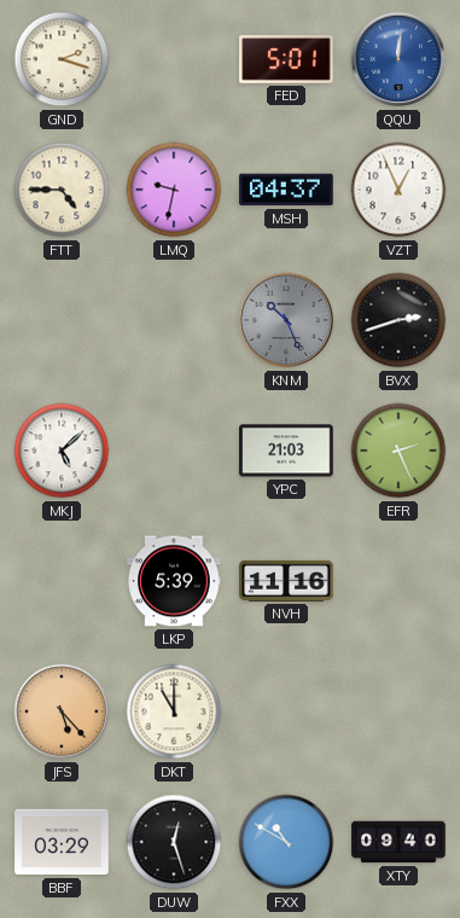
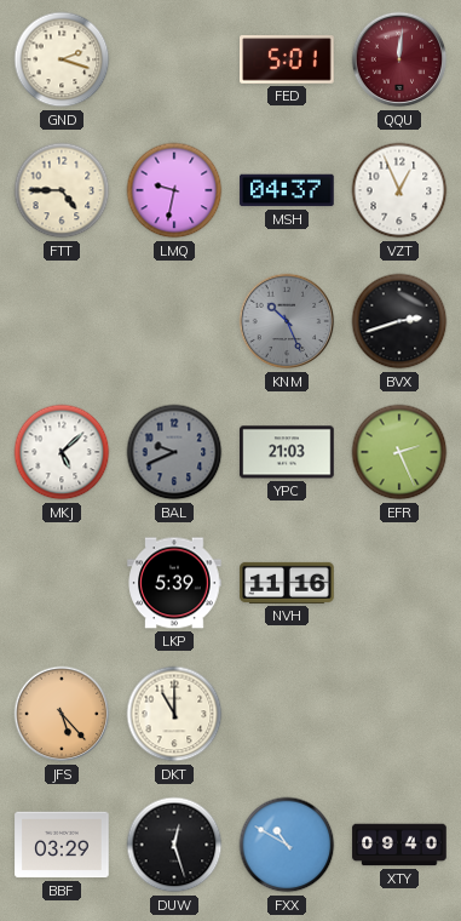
QQU dial: blue -> burgundy
BAL: none -> 9:41
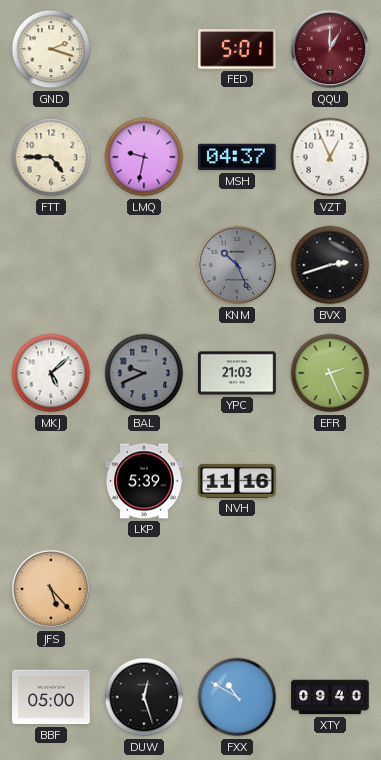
QQU: 12:01 -> 1:00
DKT: 11:00 -> none
BBF: 03:29 -> 05:00
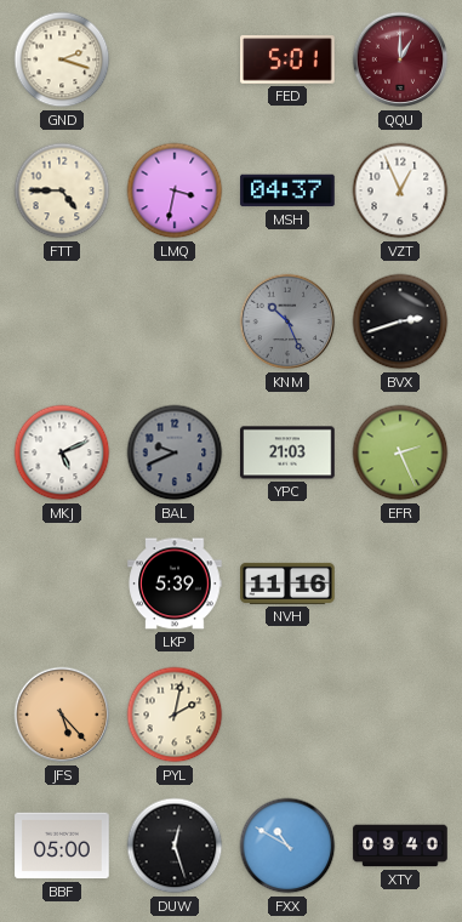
LMQ: 9:32 -> 3:32
MKJ: 5:08 -> 5:11
PYL: none -> 2:02
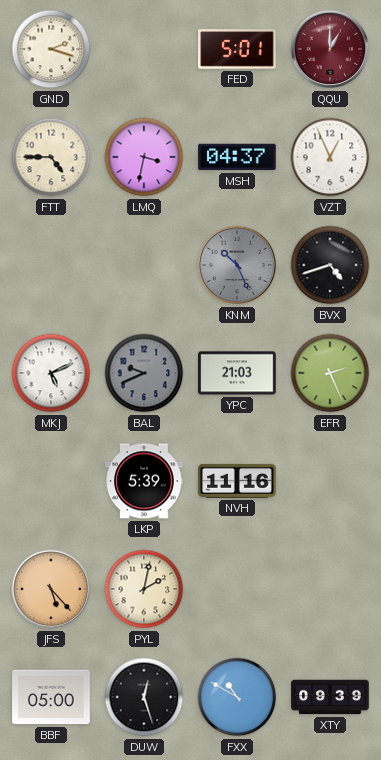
BVX: 2:42 -> 4:42
XTY: 09:40 -> 09:39
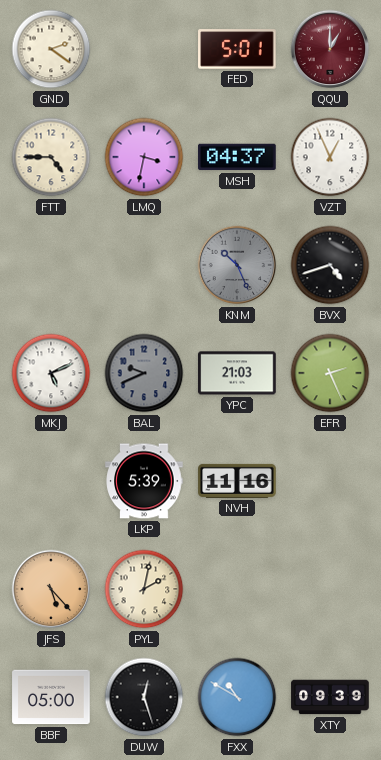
GND: 2:18 -> 2:21
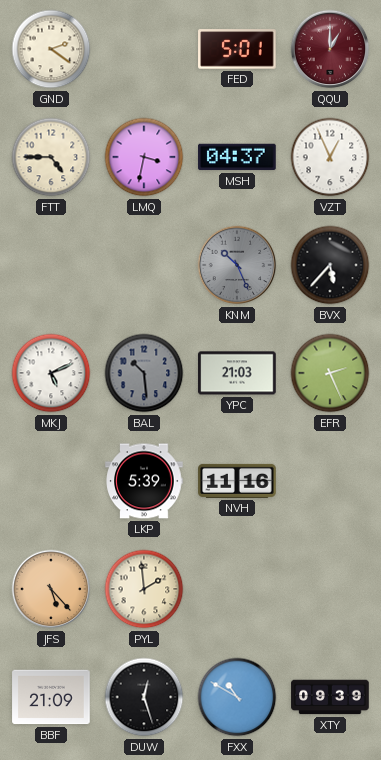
BVX: 4:42 -> 5:37
BAL: 9:41 -> 10:29
PYL: 2:02 -> 1:59
BBF: 05:00 -> 21:09
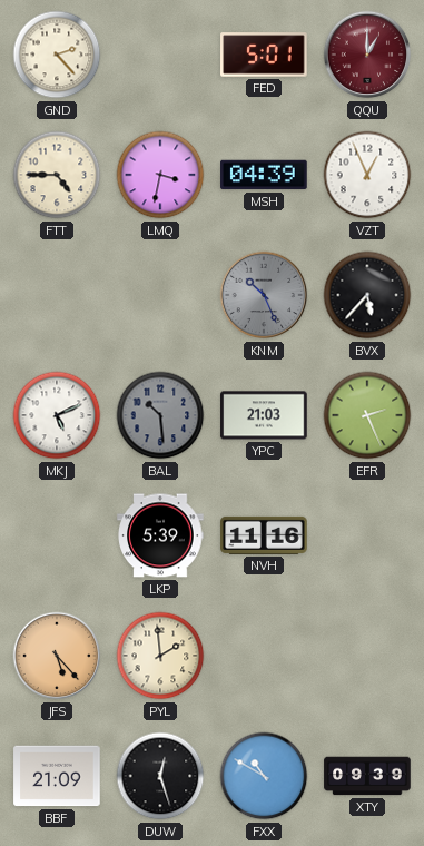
GND: 2:21 -> 2:23
MSH: 04:37 -> 04:39
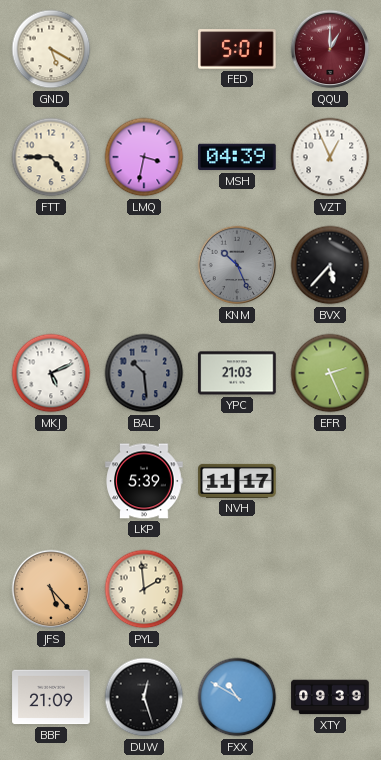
GND: 2:23 -> 5:20
NVH: 11:16 -> 11:17
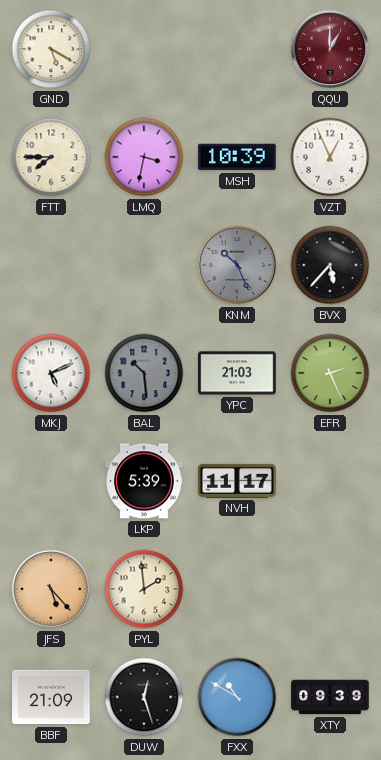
FED: 5:01 -> none
FTT: 4:45 -> 7:45
MSH: 04:39 -> 10:39
